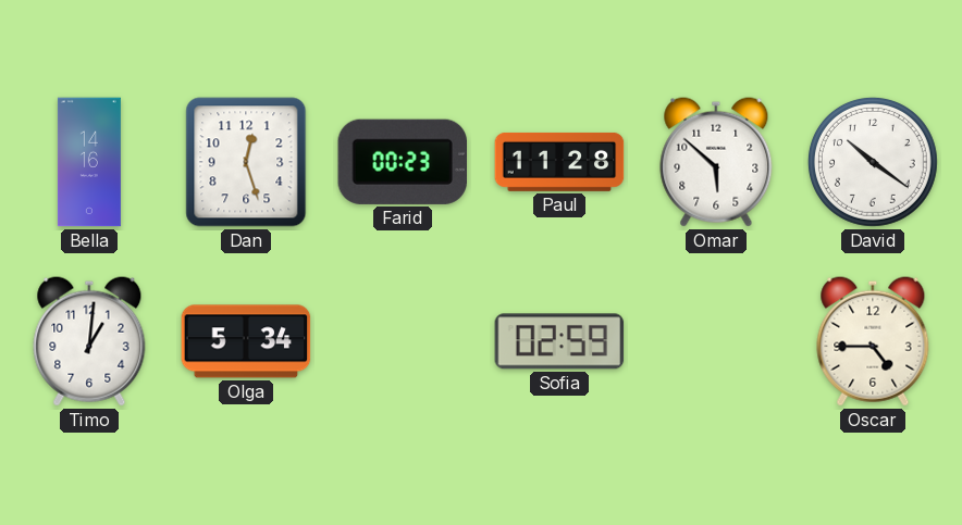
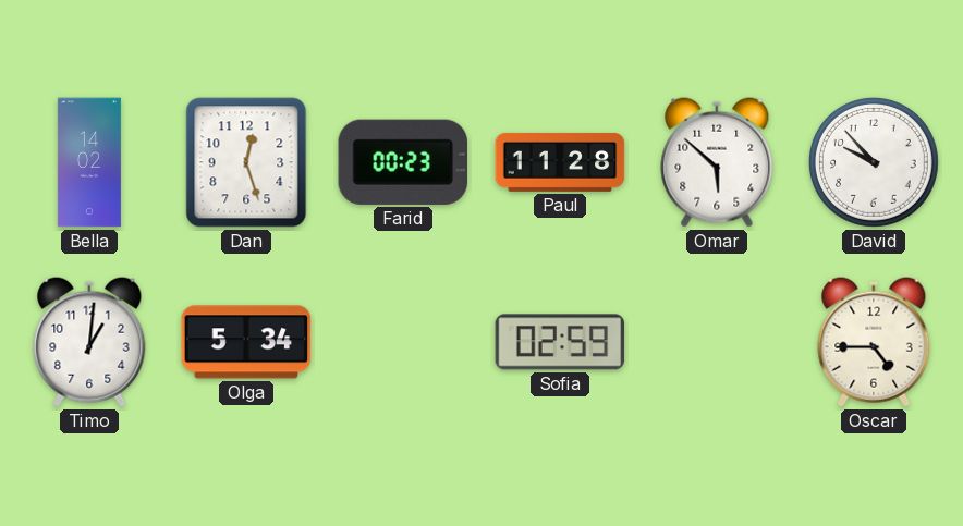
Bella: 14:16 -> 14:02
David: 10:21 -> 9:53
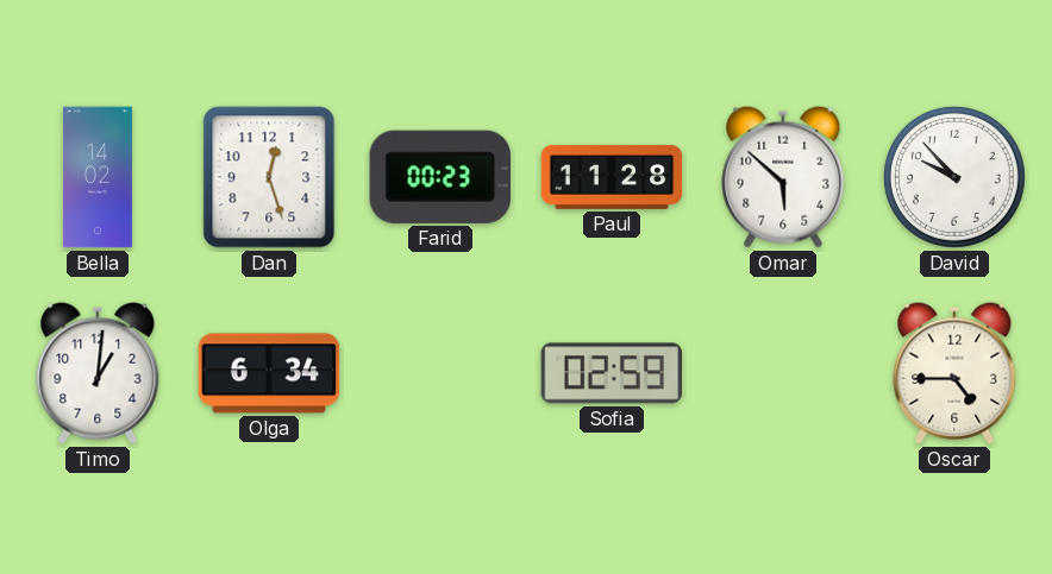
Olga: 5:34 -> 6:34
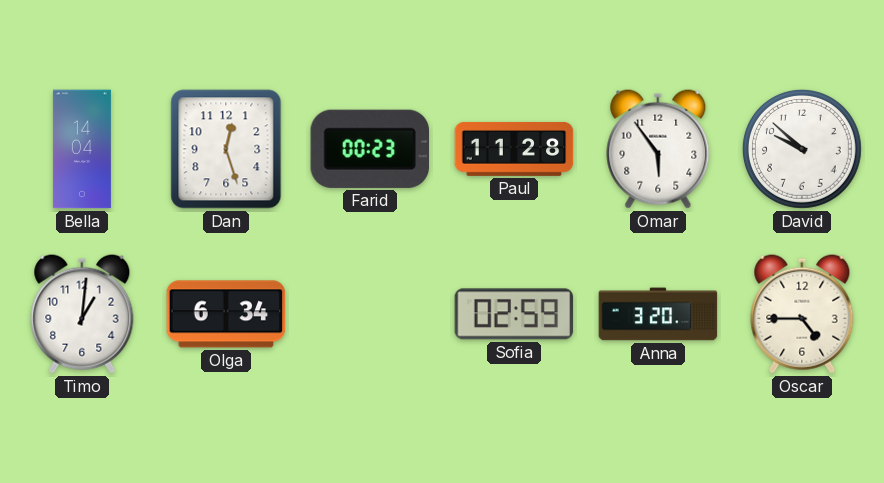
Bella: 14:02 -> 14:04
Omar: 5:52 -> 5:54
David: 9:53 -> 9:52
Anna: none -> 3:20
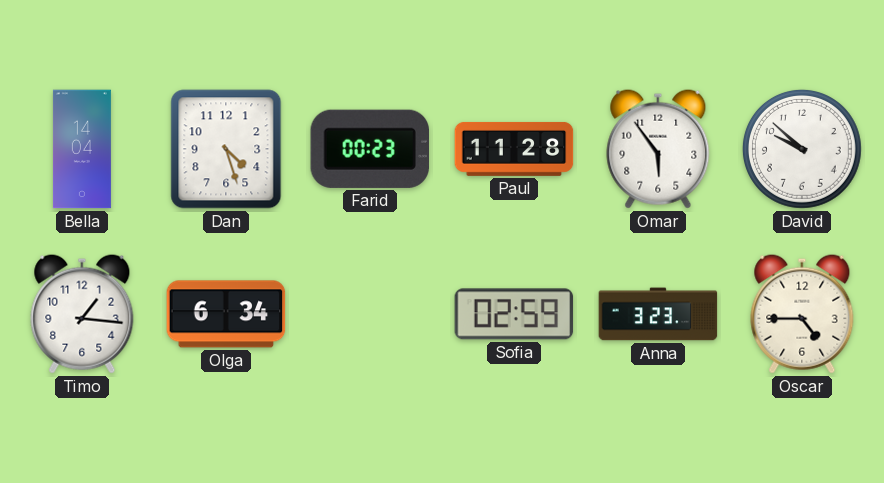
Dan: 12:27 -> 4:27
Timo: 1:01 -> 1:16
Anna: 3:20 -> 3:23
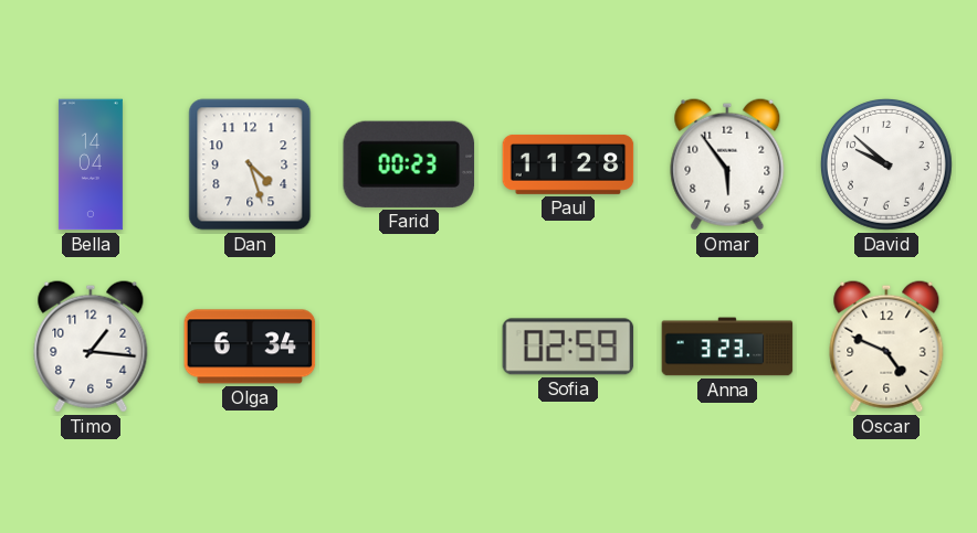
Oscar: 4:45 -> 4:49
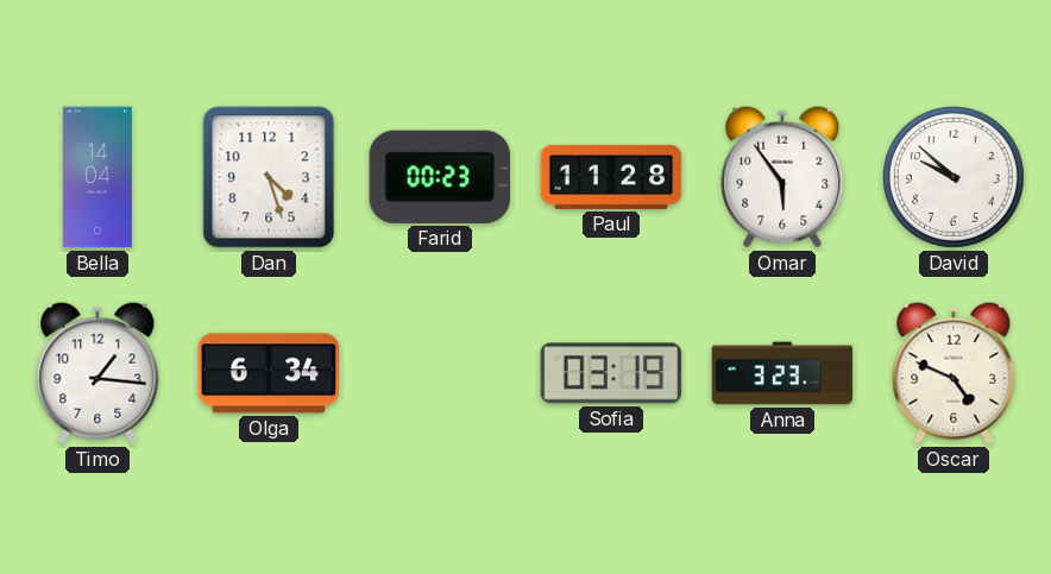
Sofia: 02:59 -> 03:19
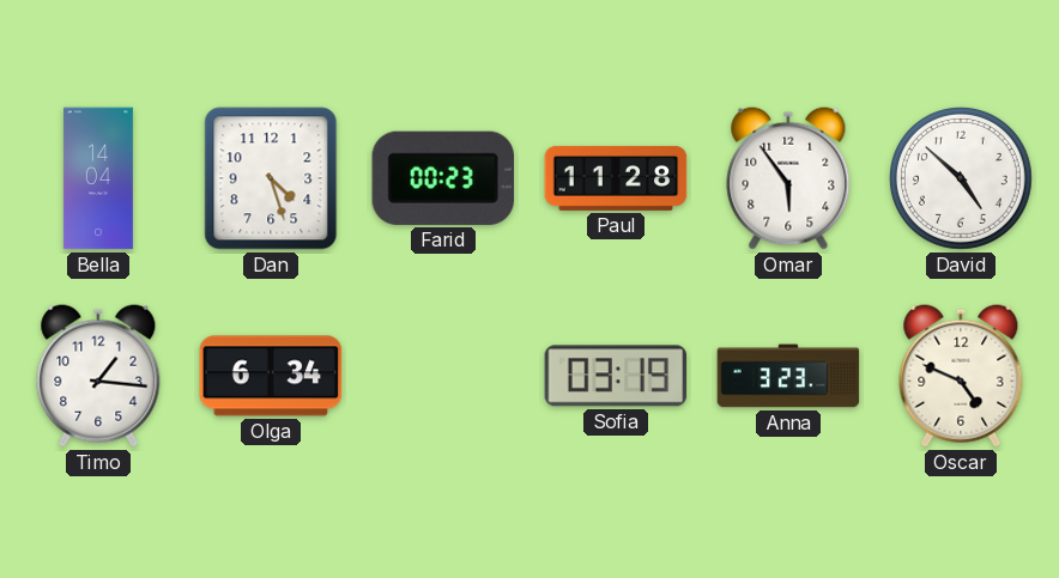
David: 9:52 -> 4:52
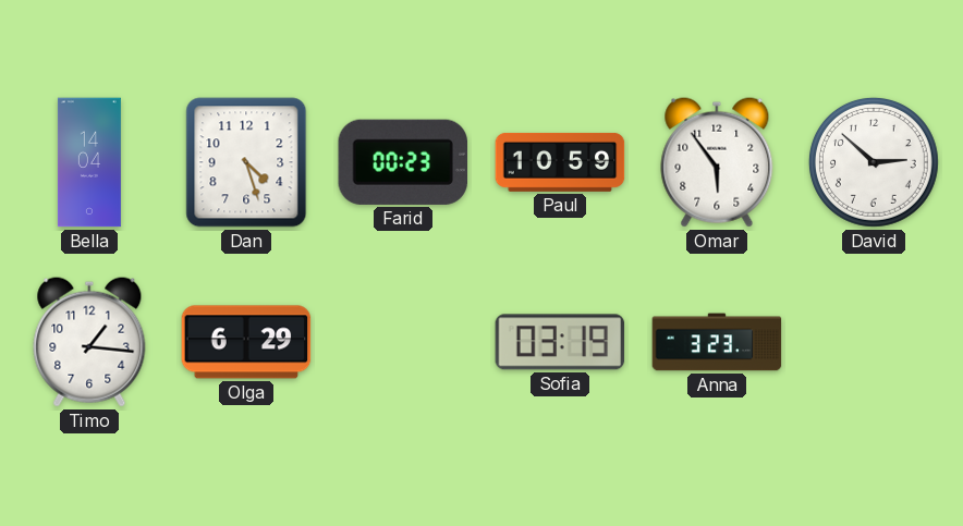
Paul: 11:28 -> 10:59
David: 4:52 -> 2:52
Olga: 6:34 -> 6:29
Oscar: 4:49 -> none
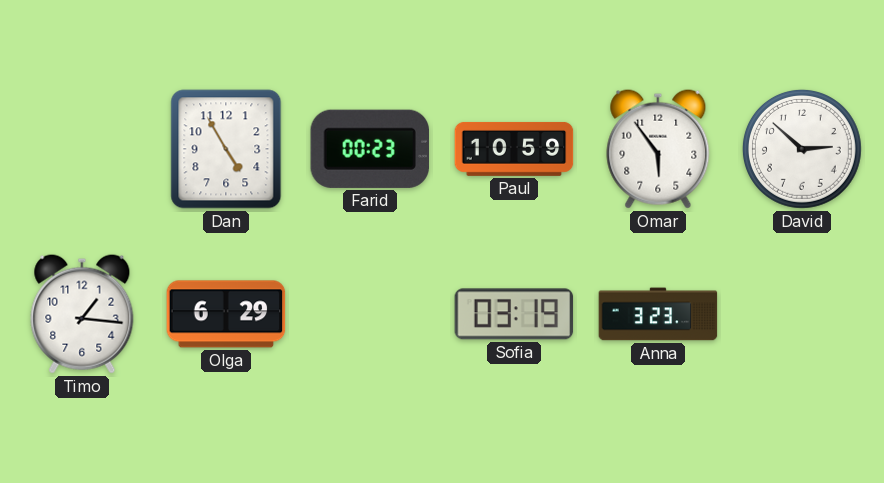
Bella: 14:04 -> none
Dan: 4:27 -> 4:55
